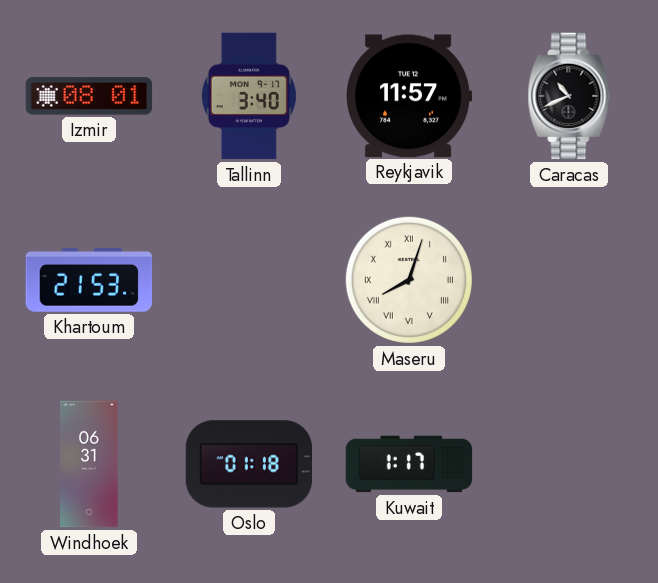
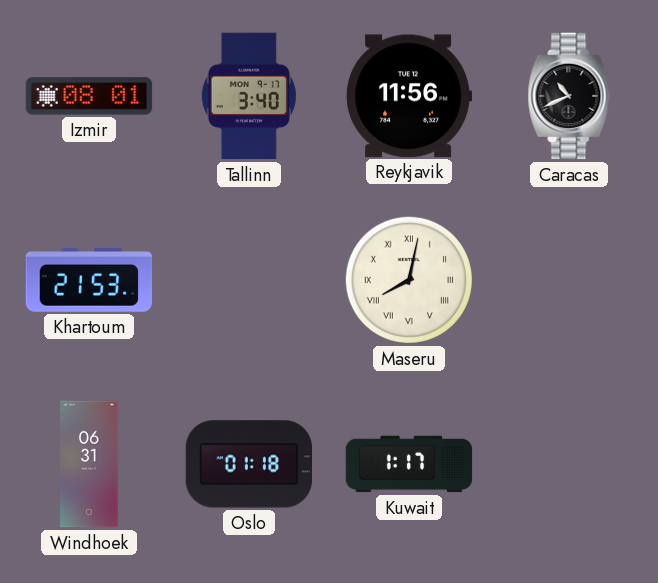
Reykjavik: 11:57 -> 11:56
Maseru: 8:03 -> 8:02
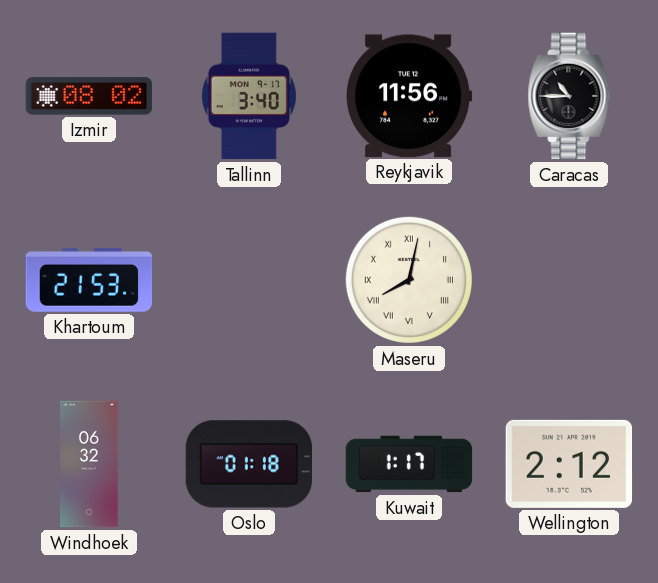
Izmir: 08:01 -> 08:02
Caracas: 10:41 -> 10:45
Windhoek: 06:31 -> 06:32
Wellington: none -> 2:12
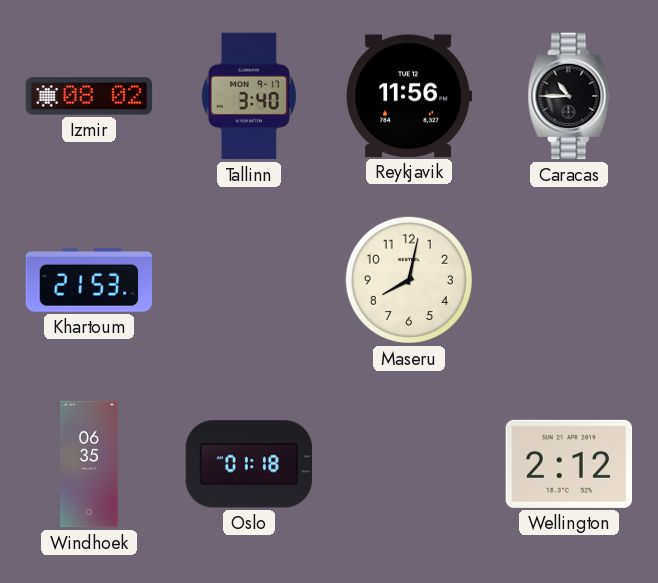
Maseru numerals: Roman -> Arabic
Windhoek: 06:32 -> 06:35
Kuwait: 1:17 -> none
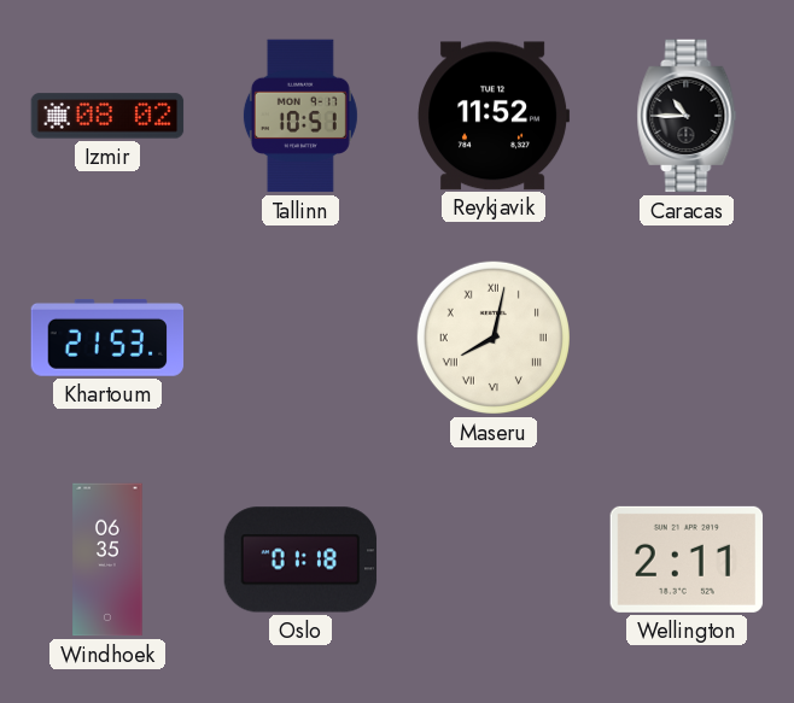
Tallinn: 3:40 -> 10:51
Reykjavik: 11:56 -> 11:52
Maseru numerals: Arabic -> Roman
Wellington: 2:12 -> 2:11
